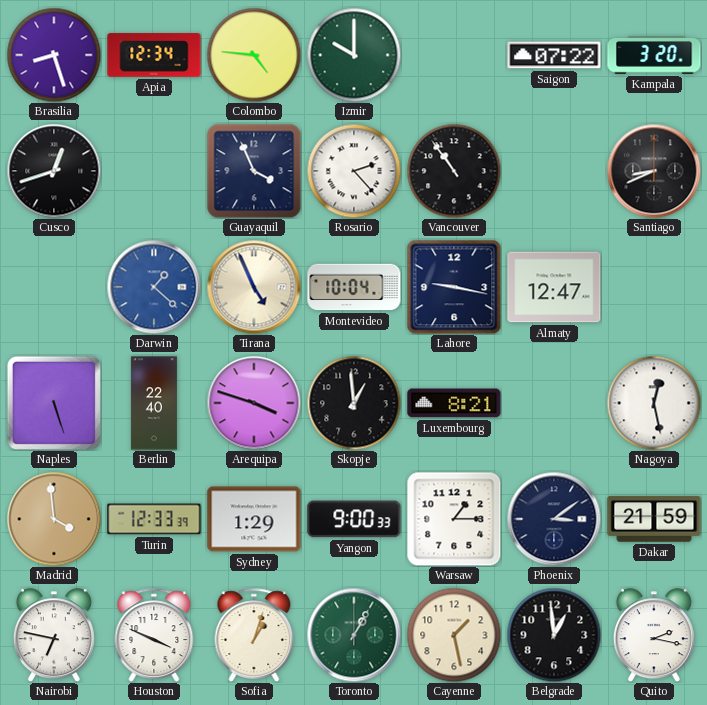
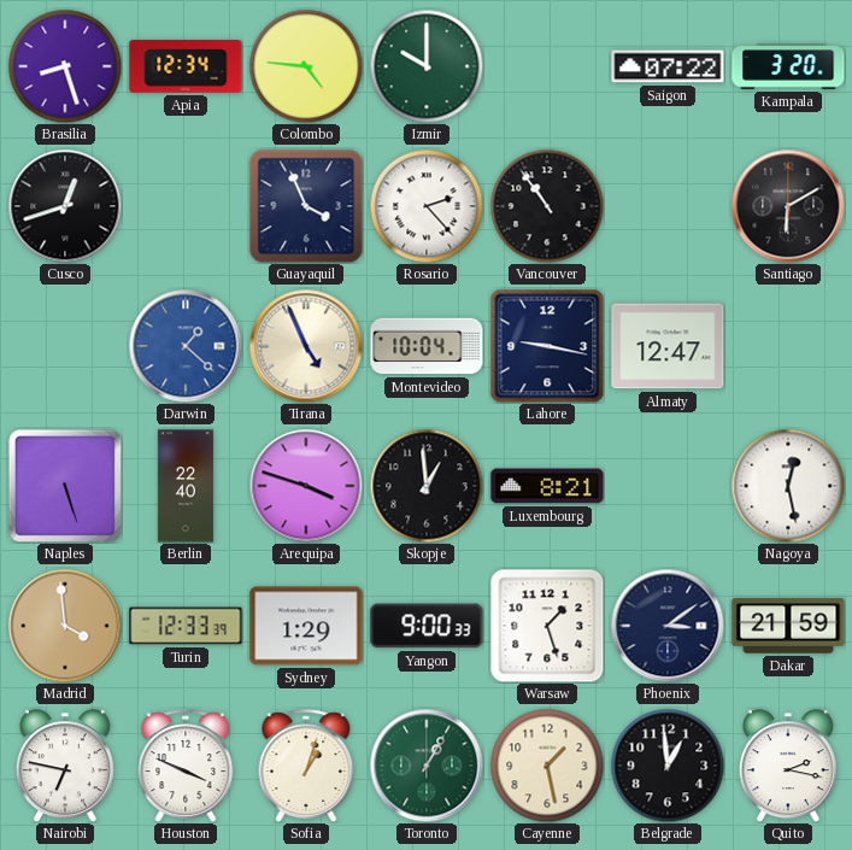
Santiago: 8:41 -> 6:10
Warsaw: 1:15 -> 1:27
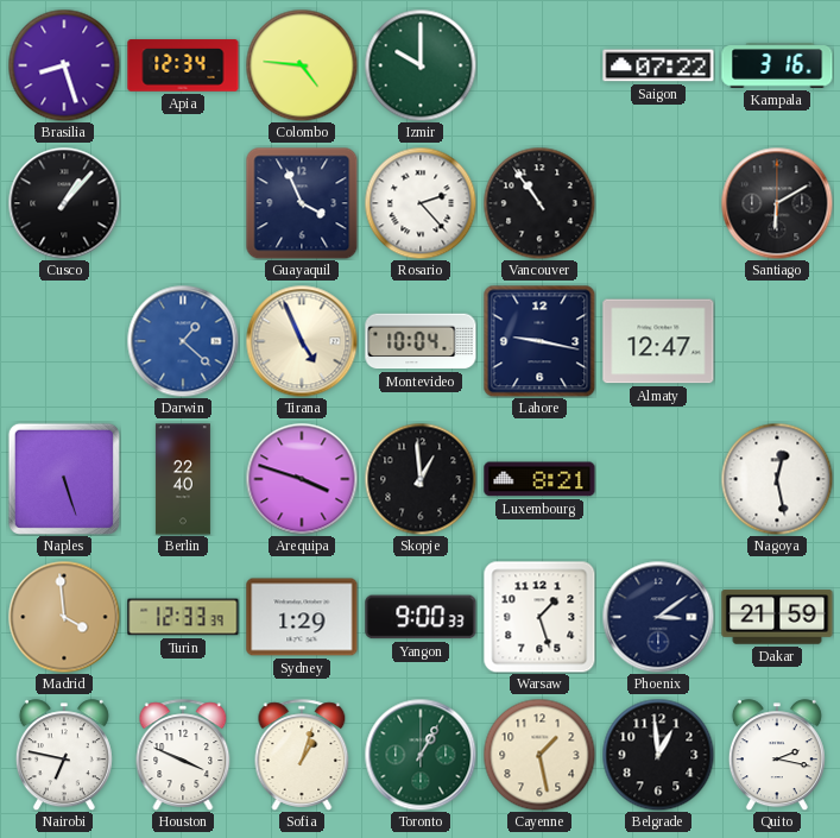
Kampala: 3:20 -> 3:16
Cusco: 12:42 -> 1:07
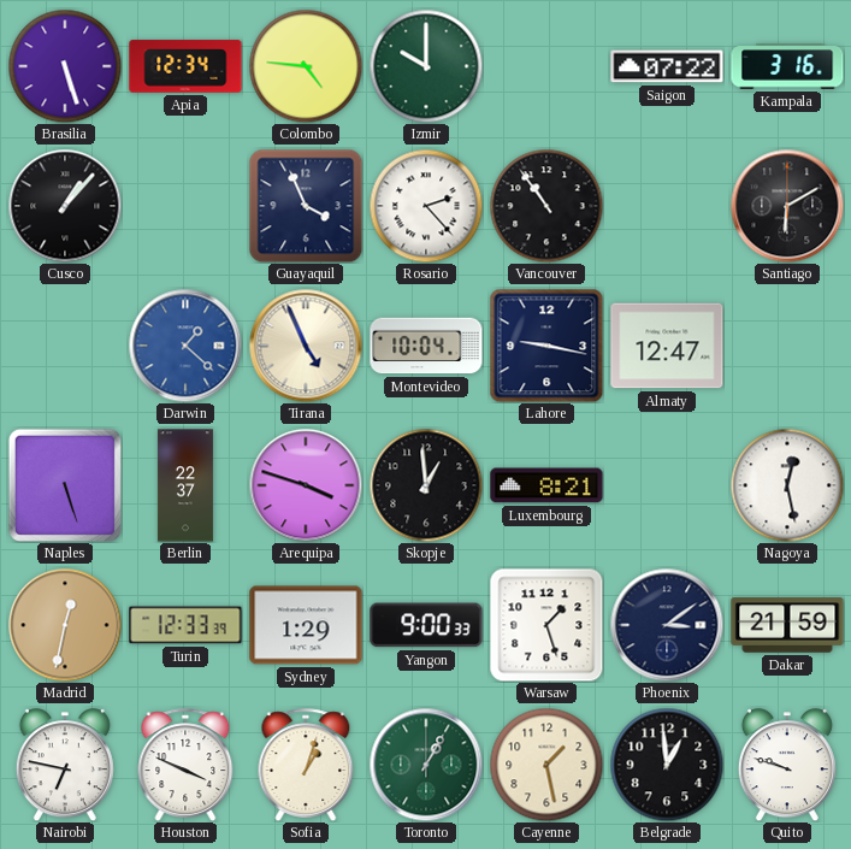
Brasilia: 8:27 -> 5:27
Berlin: 22:40 -> 22:37
Madrid: 3:59 -> 12:32
Quito: 2:17 -> 9:48
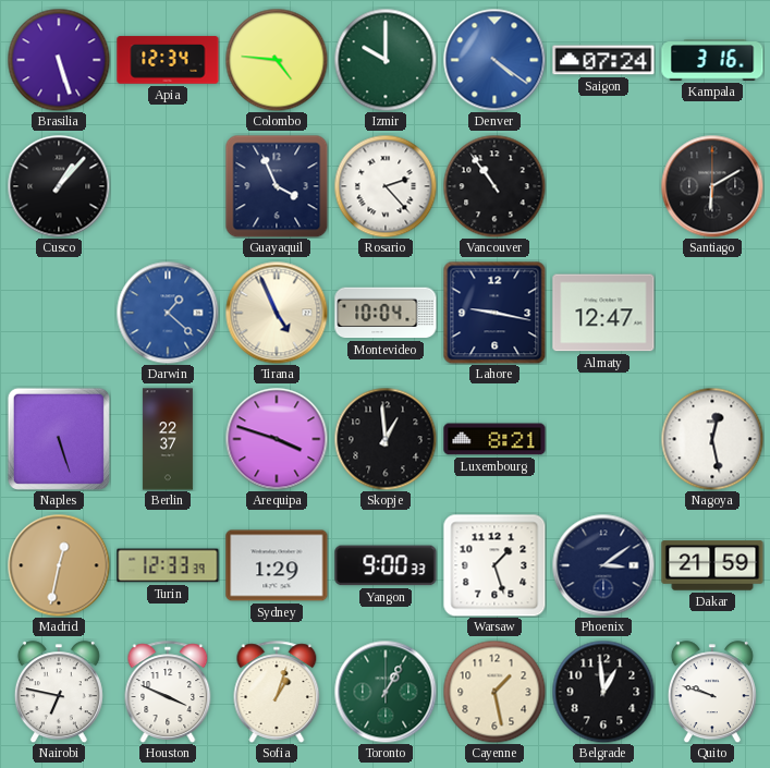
Denver: none -> 4:21
Saigon: 07:22 -> 07:24
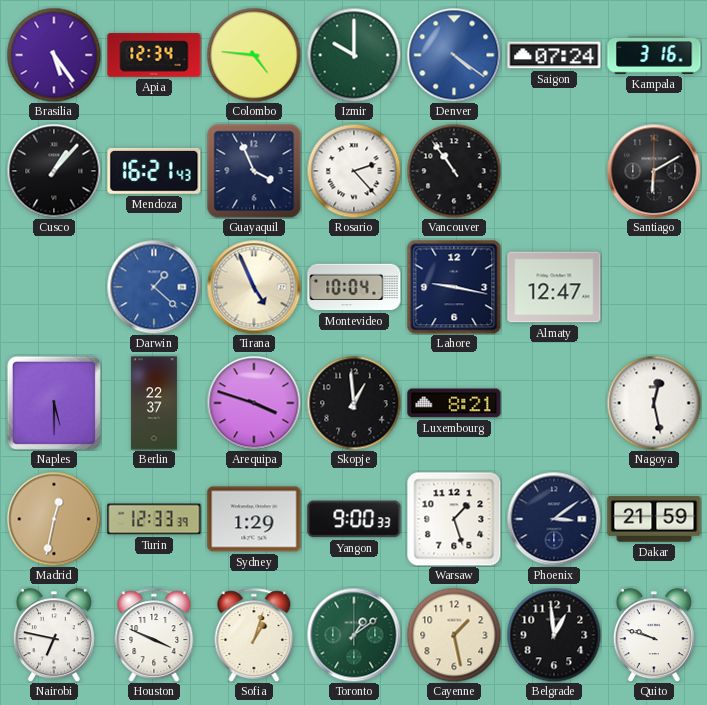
Brasilia: 5:27 -> 5:24
Mendoza: none -> 16:21
Naples: 5:27 -> 5:30
Toronto: 1:05 -> 1:09
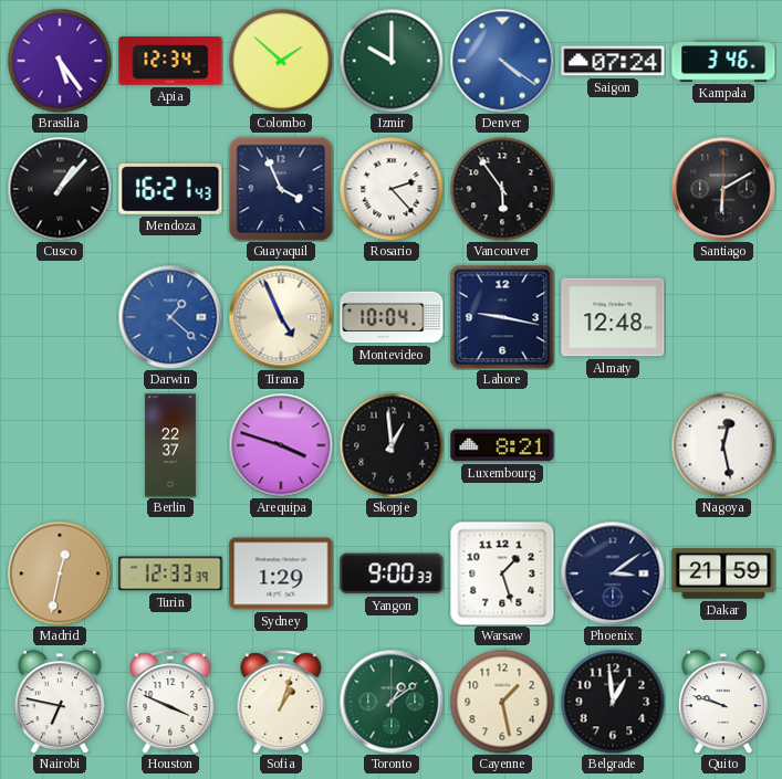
Colombo: 4:46 -> 1:52
Kampala: 3:16 -> 3:46
Vancouver: 10:54 -> 5:54
Almaty: 12:47 -> 12:48
Naples: 5:30 -> none
